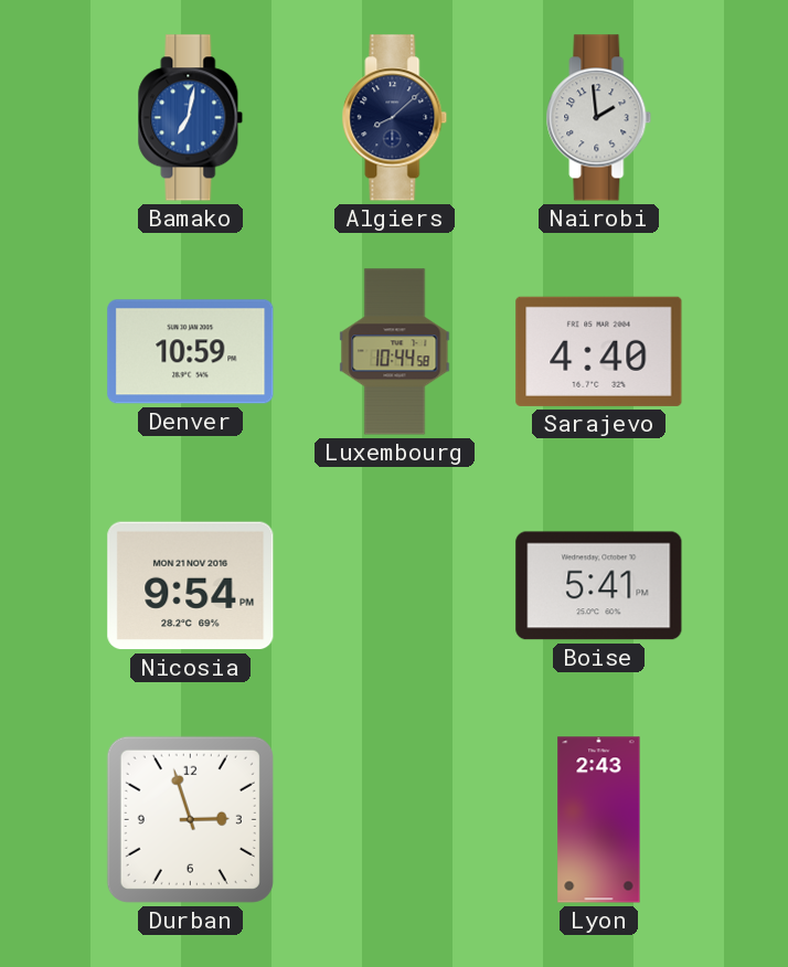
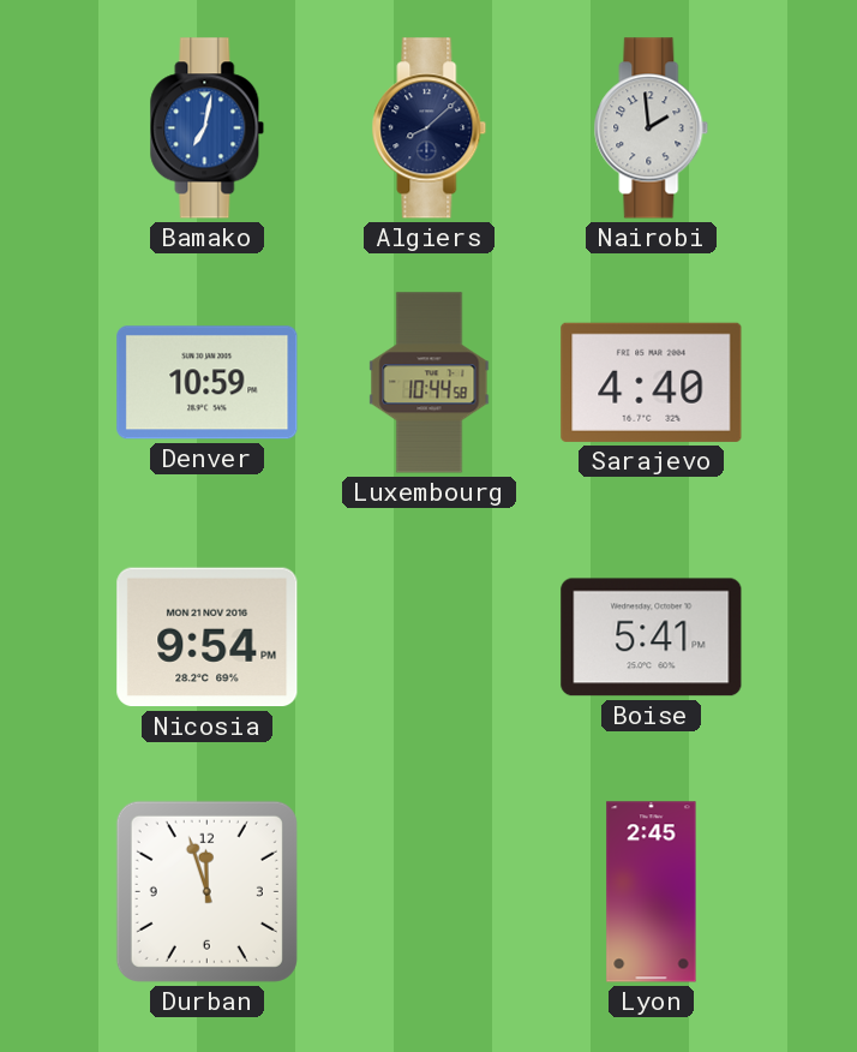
Durban: 2:57 -> 11:57
Lyon: 2:43 -> 2:45
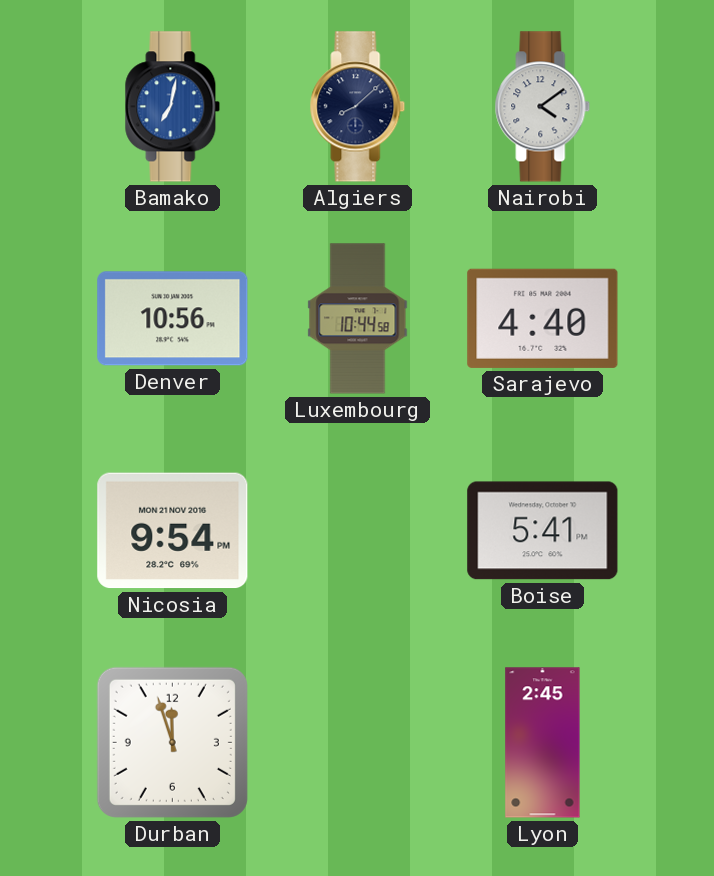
Nairobi: 1:59 -> 4:09
Denver: 10:59 -> 10:56
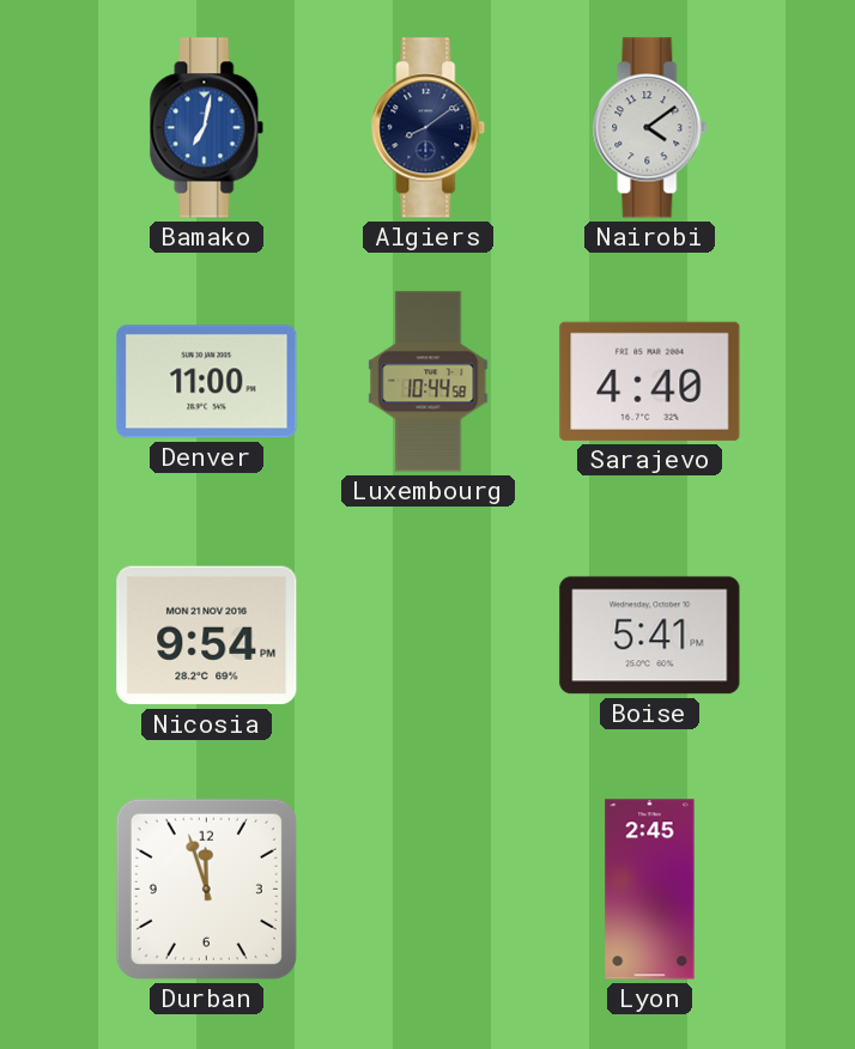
Algiers: 8:08 -> 8:09
Denver: 10:56 -> 11:00
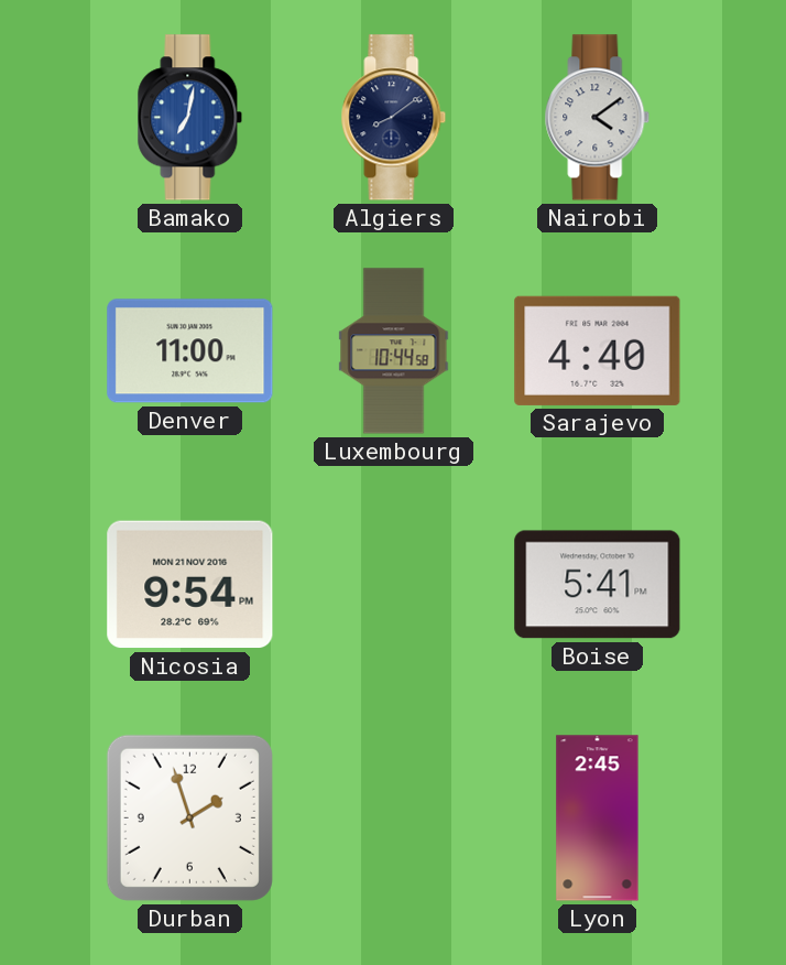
Durban: 11:57 -> 1:57
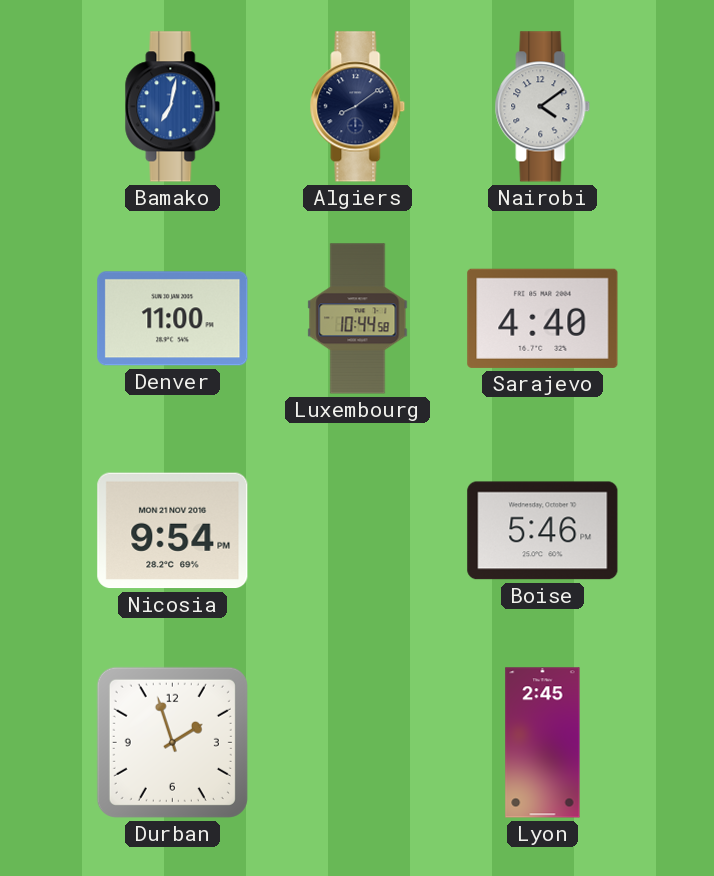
Boise: 5:41 -> 5:46
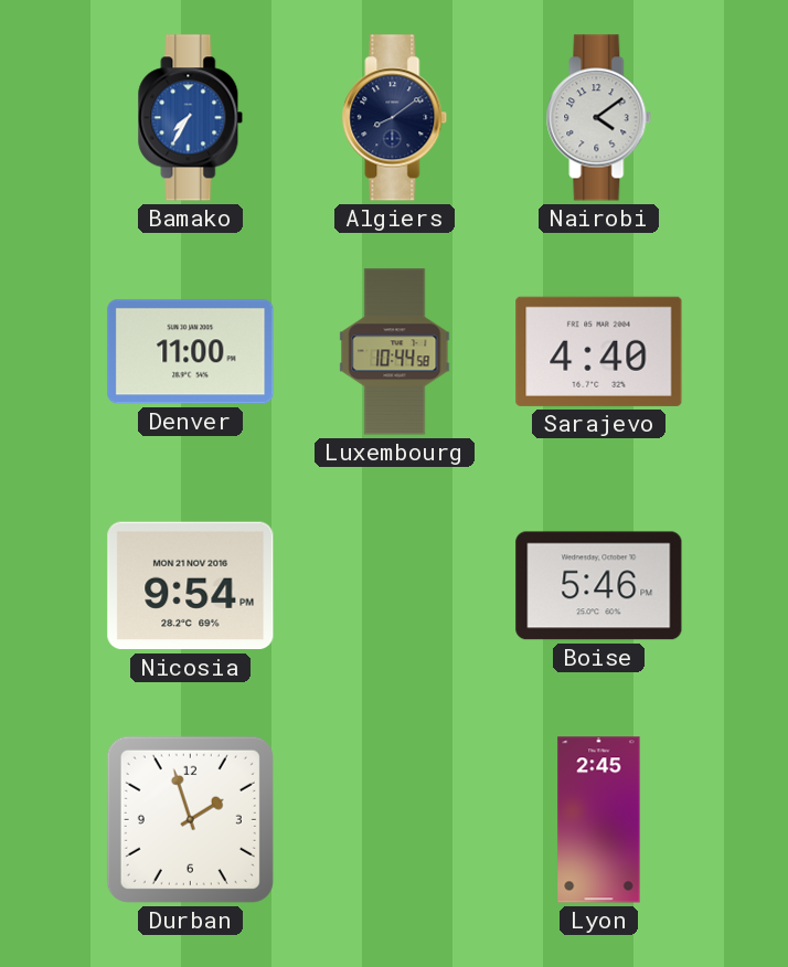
Bamako: 7:02 -> 7:35
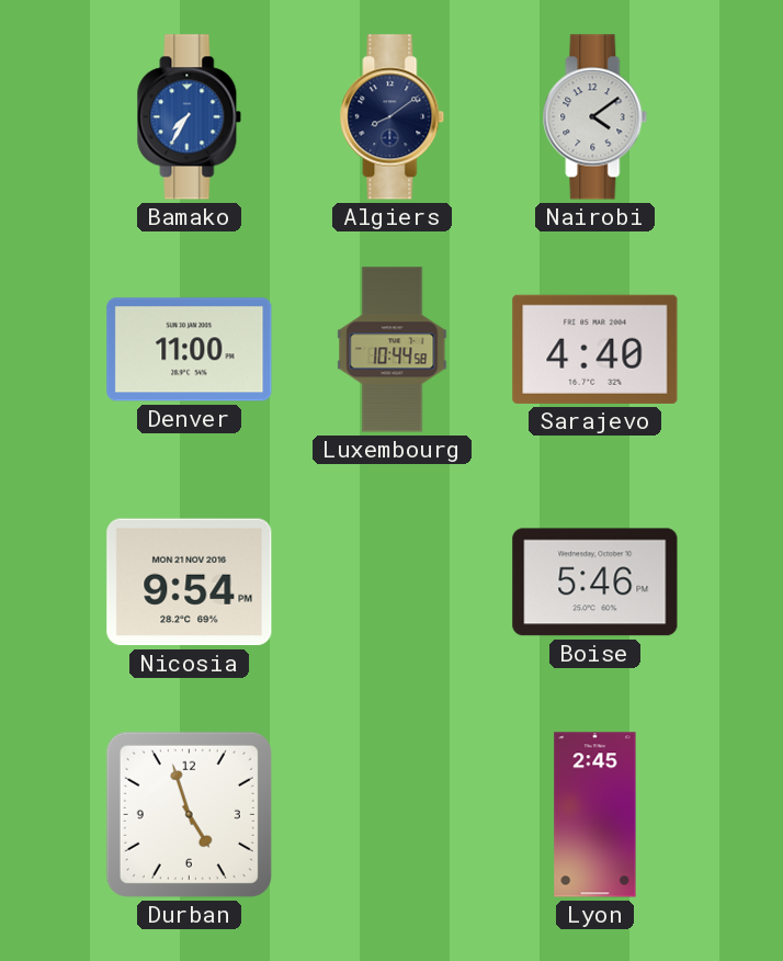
Durban: 1:57 -> 4:57
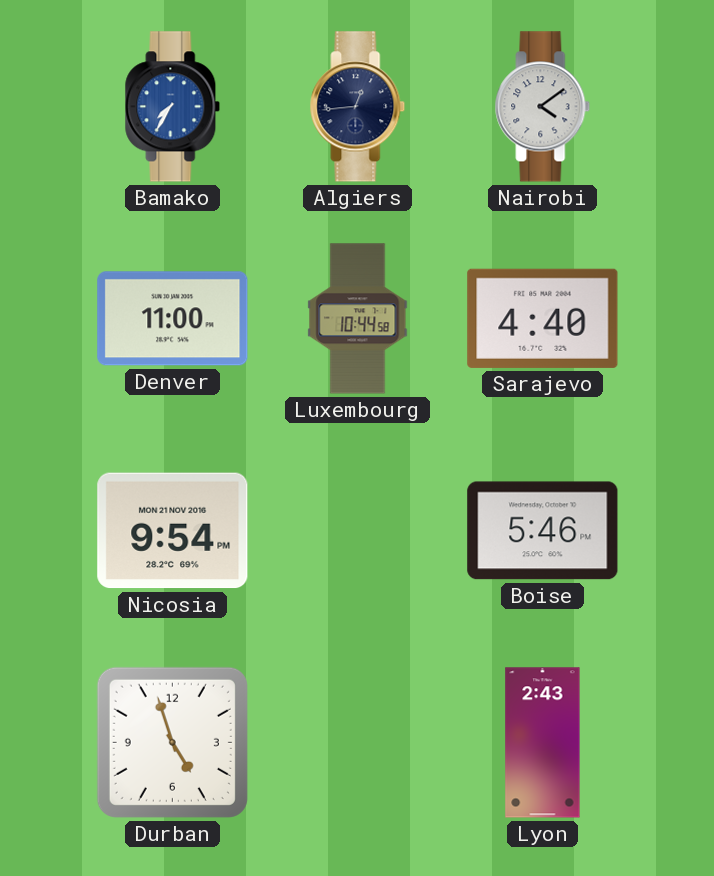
Algiers: 8:09 -> 12:44
Lyon: 2:45 -> 2:43
